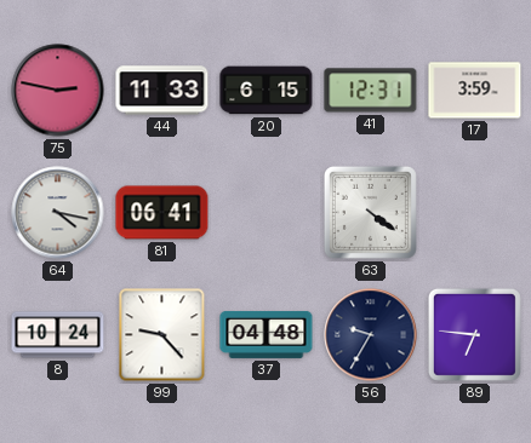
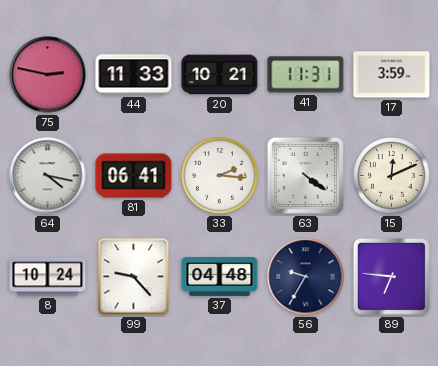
20: 6:15 -> 10:21
41: 12:31 -> 11:31
33: none -> 2:16
15: none -> 12:11
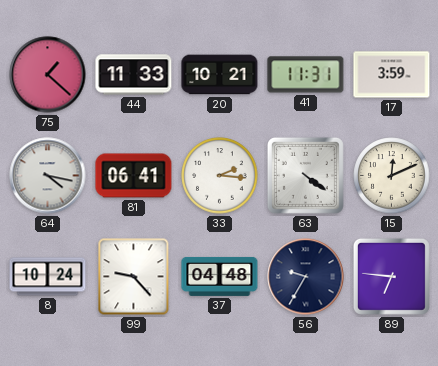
75: 2:47 -> 1:22
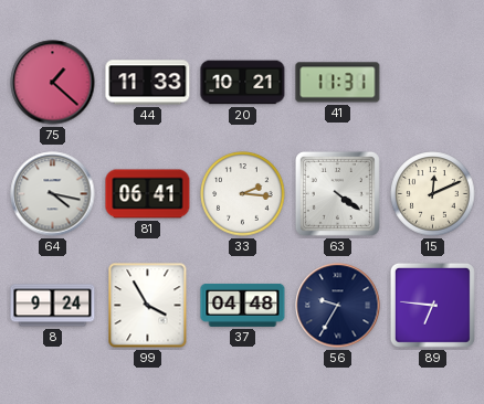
17: 3:59 -> none
8: 10:24 -> 9:24
99: 9:23 -> 3:55
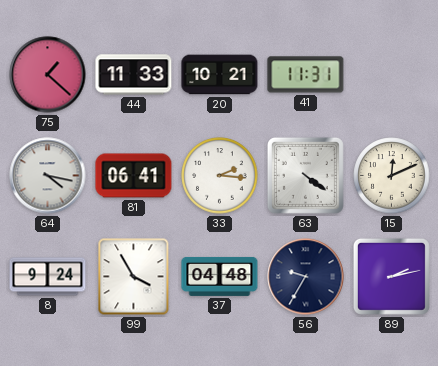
89: 6:46 -> 2:13
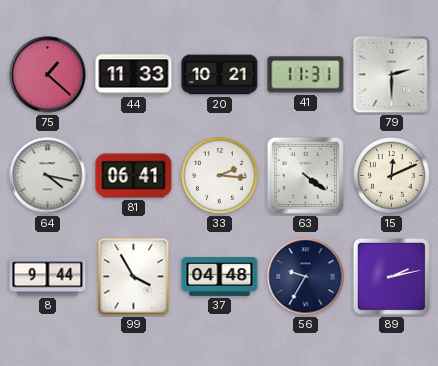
79: none -> 2:30
8: 9:24 -> 9:44
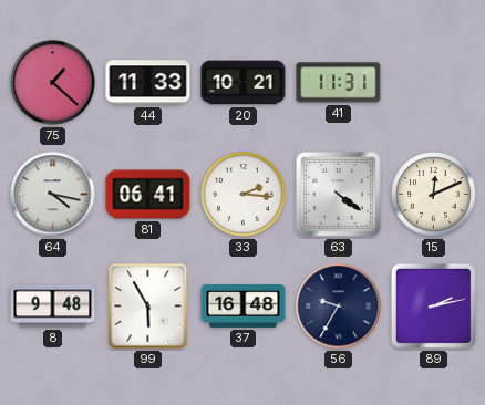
79: 2:30 -> none
8: 9:44 -> 9:48
99: 3:55 -> 5:55
37: 04:48 -> 16:48
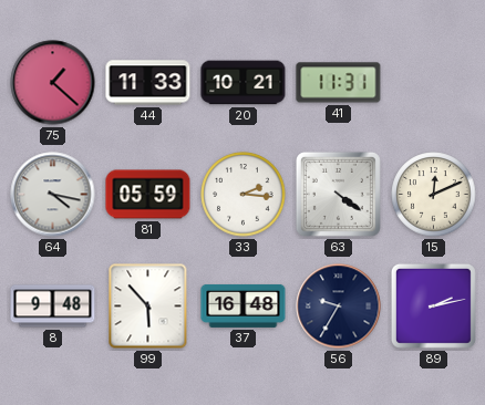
81: 06:41 -> 05:59
99: 5:55 -> 5:53
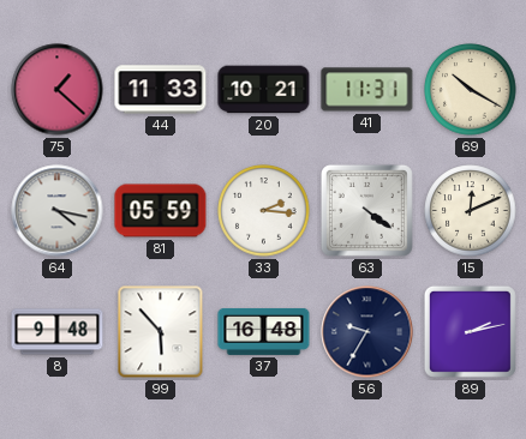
69: none -> 10:20
